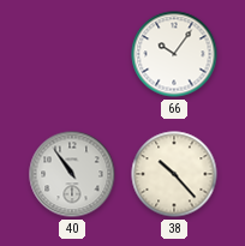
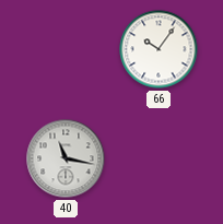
40: 10:54 -> 11:17
38: 10:23 -> none
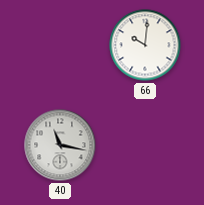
66: 10:06 -> 10:01
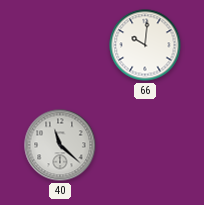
40: 11:17 -> 11:22
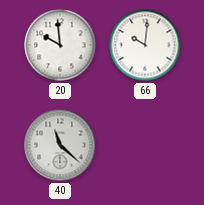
20: none -> 9:59
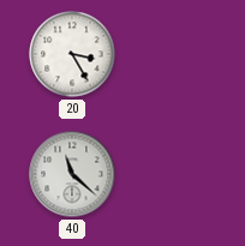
20: 9:59 -> 3:25
66: 10:01 -> none
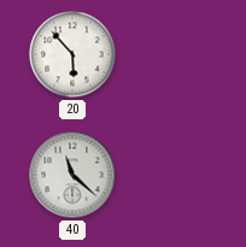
20: 3:25 -> 5:53
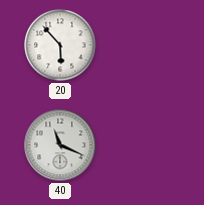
40: 11:22 -> 11:19
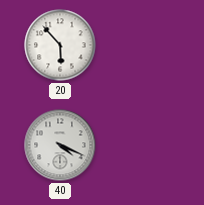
40: 11:19 -> 4:19
